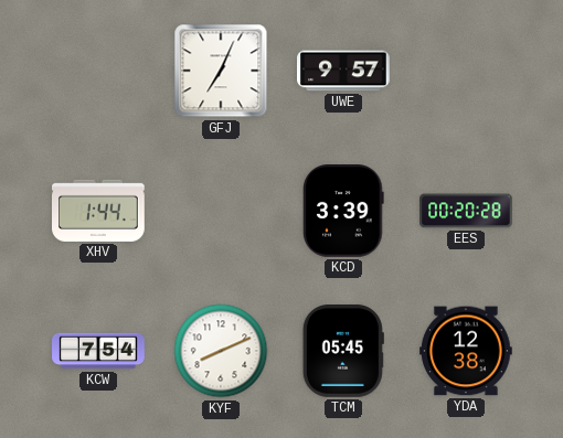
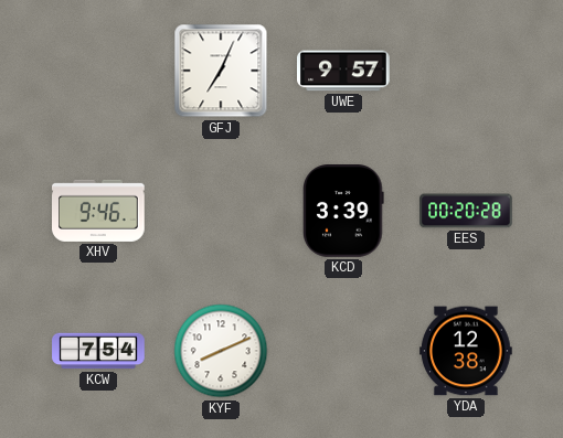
XHV: 1:44 -> 9:46
TCM: 05:45 -> none
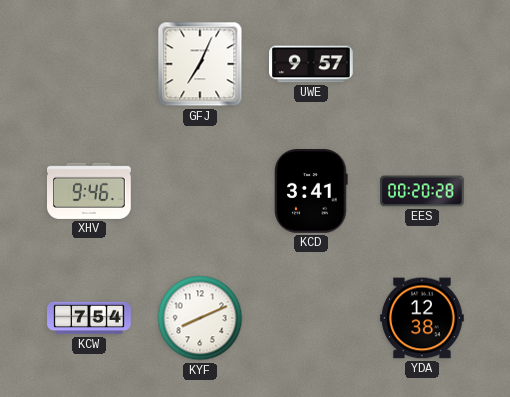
KCD: 3:39 -> 3:41
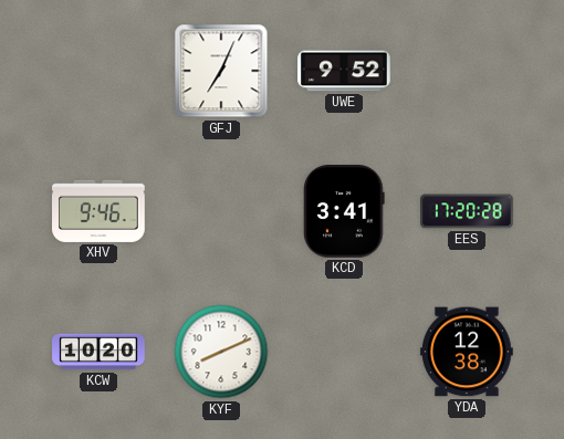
UWE: 9:57 -> 9:52
EES: 00:20 -> 17:20
KCW: 7:54 -> 10:20
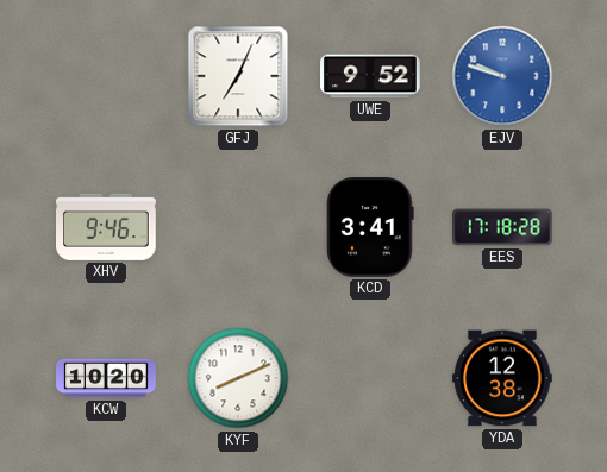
EJV: none -> 9:48
EES: 17:20 -> 17:18
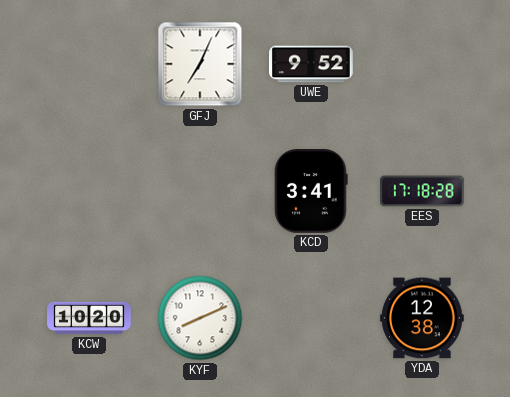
EJV: 9:48 -> none
XHV: 9:46 -> none
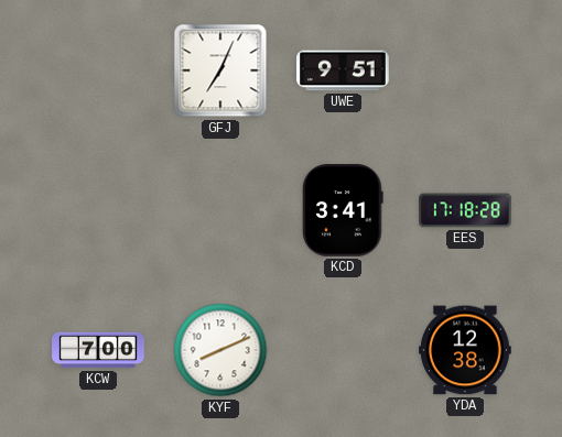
UWE: 9:52 -> 9:51
KCW: 10:20 -> 7:00
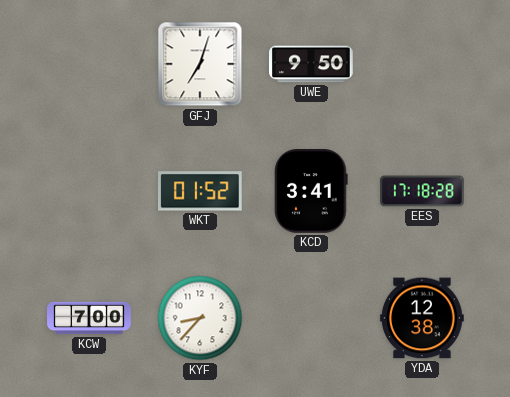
GFJ: 7:04 -> 7:03
UWE: 9:51 -> 9:50
WKT: none -> 01:52
KYF: 8:11 -> 8:37
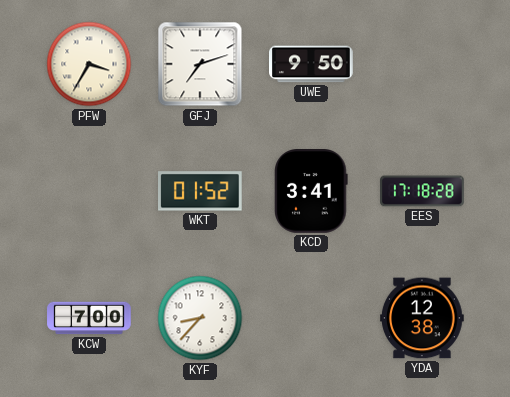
PFW: none -> 3:35
GFJ: 7:03 -> 7:12
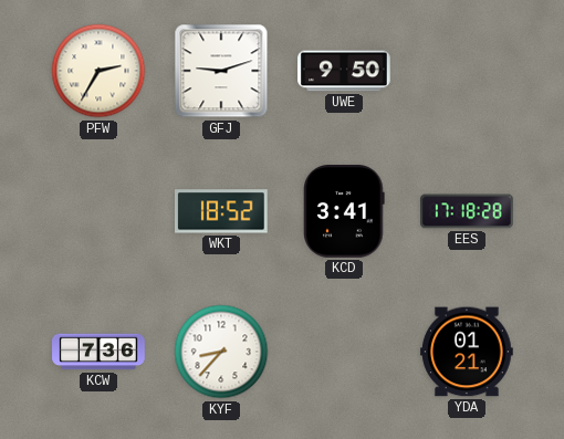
PFW: 3:35 -> 2:35
GFJ: 7:12 -> 9:12
WKT: 01:52 -> 18:52
KCW: 7:00 -> 7:36
YDA: 12:38 -> 01:21
